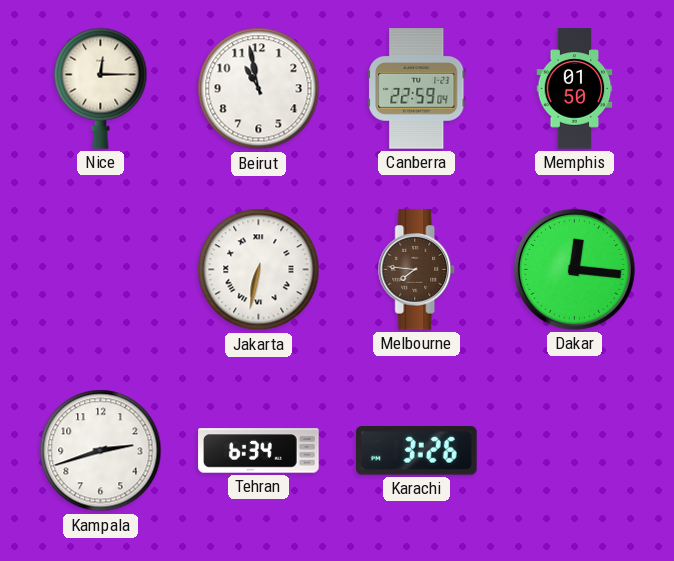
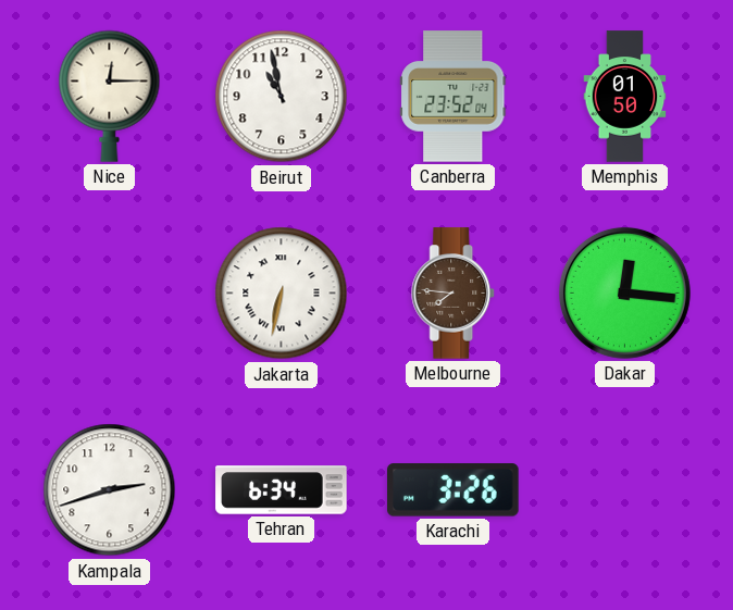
Canberra: 22:59 -> 23:52
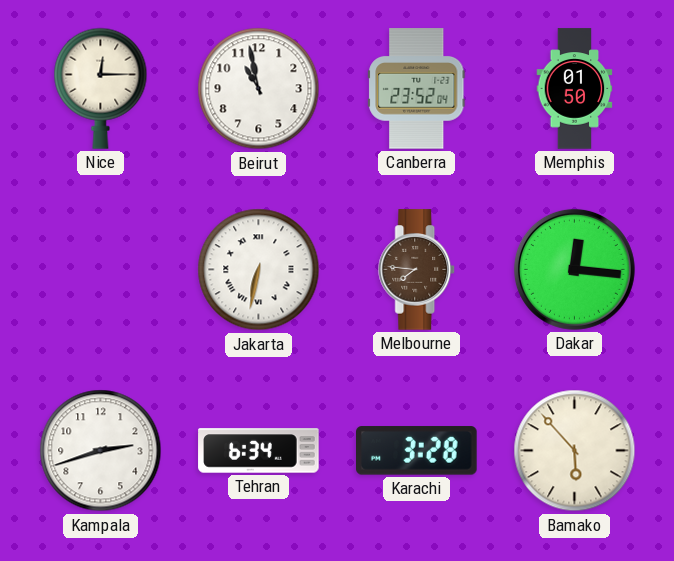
Karachi: 3:26 -> 3:28
Bamako: none -> 5:53
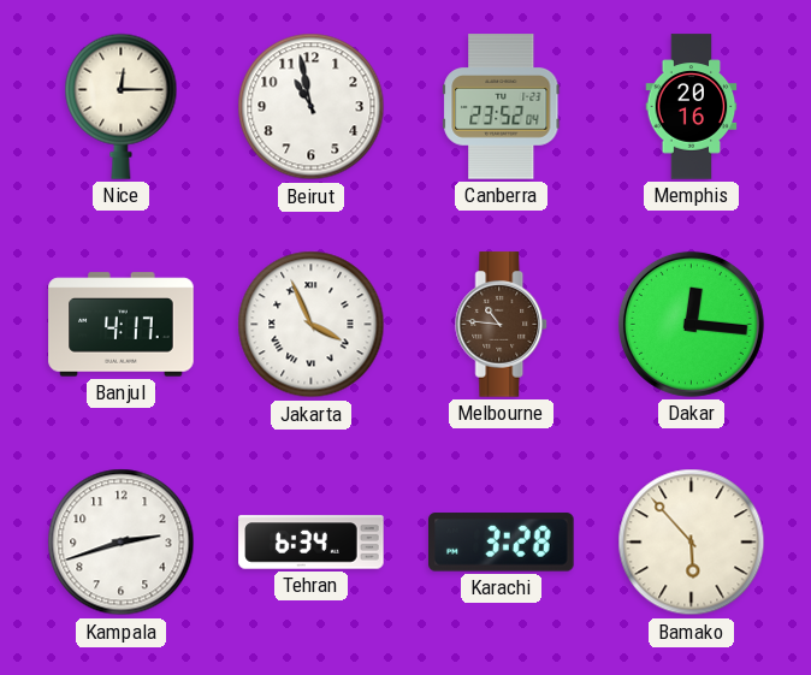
Memphis: 01:50 -> 20:16
Banjul: none -> 4:17
Jakarta: 6:32 -> 3:56
Melbourne: 7:46 -> 10:46
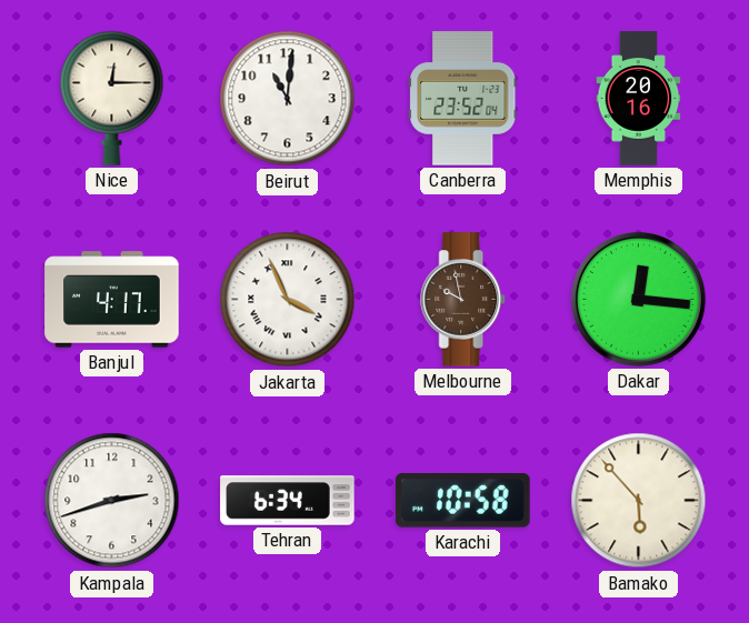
Beirut: 10:58 -> 11:01
Melbourne: 10:46 -> 9:58
Karachi: 3:28 -> 10:58
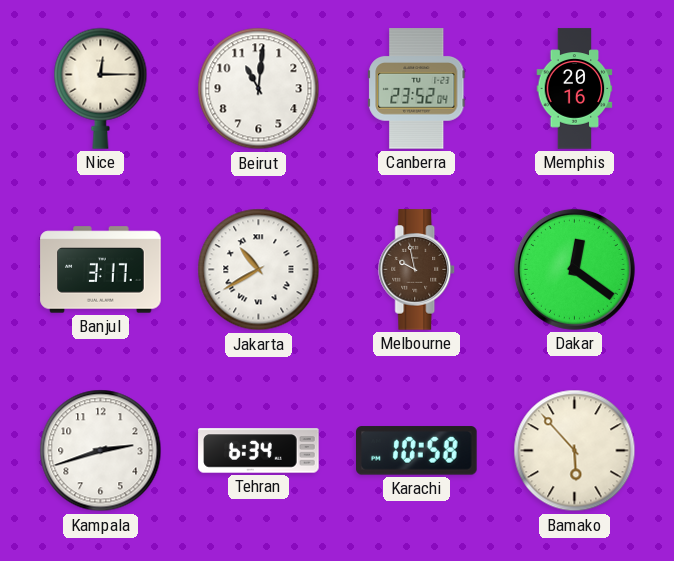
Banjul: 4:17 -> 3:17
Jakarta: 3:56 -> 10:40
Dakar: 12:16 -> 12:21
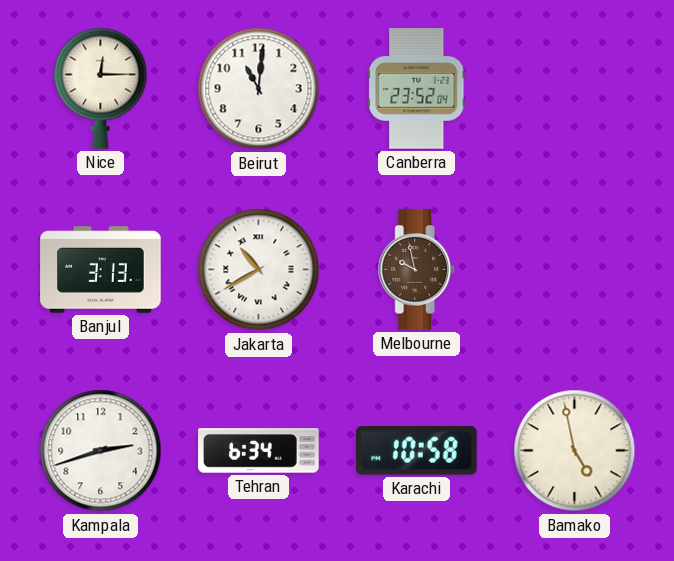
Memphis: 20:16 -> none
Banjul: 3:17 -> 3:13
Dakar: 12:21 -> none
Bamako: 5:53 -> 4:58
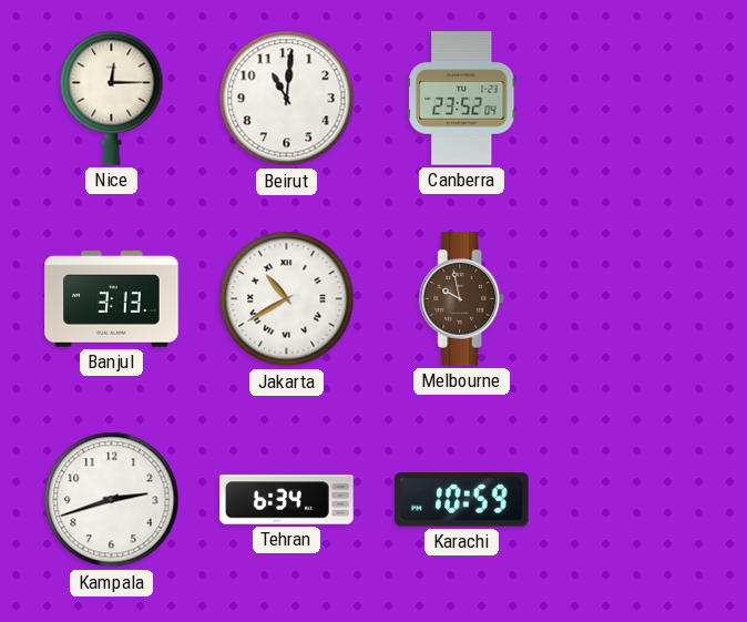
Karachi: 10:58 -> 10:59
Bamako: 4:58 -> none
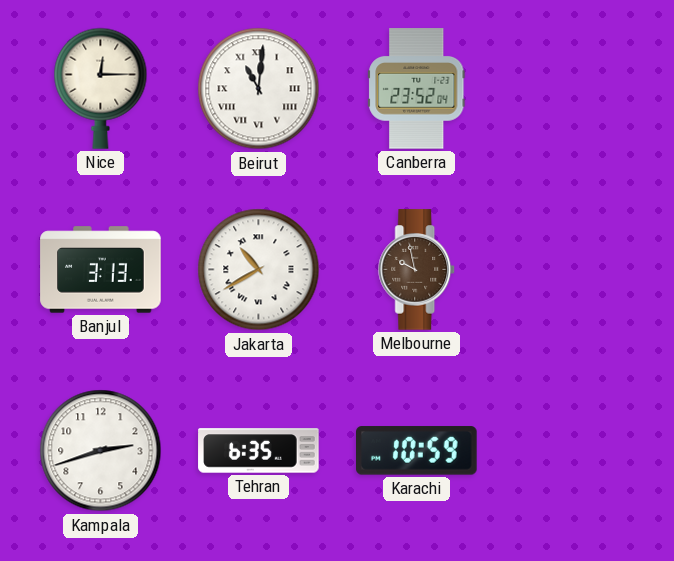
Beirut numerals: Arabic -> Roman
Tehran: 6:34 -> 6:35
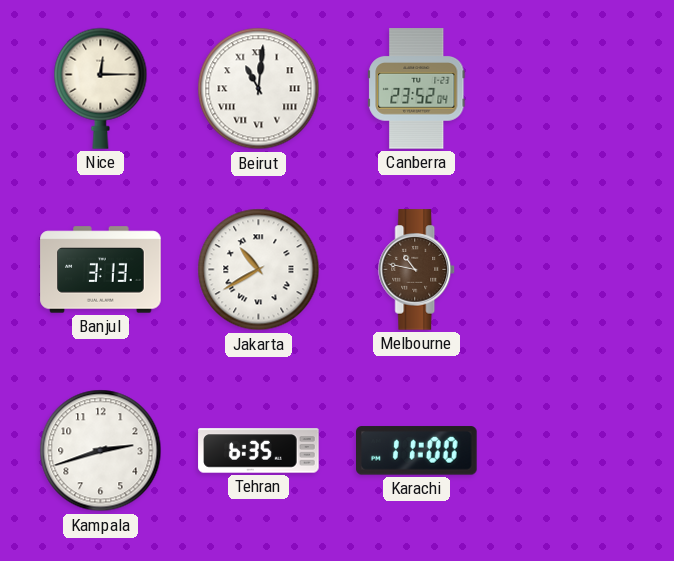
Melbourne: 9:58 -> 10:47
Karachi: 10:59 -> 11:00
